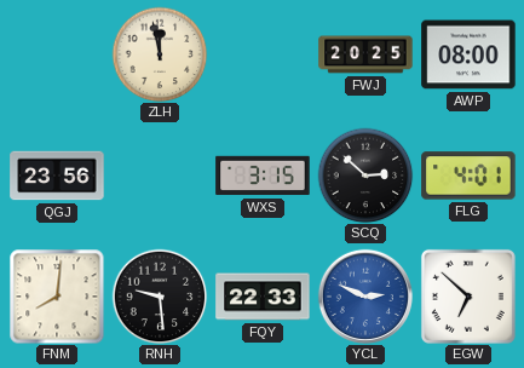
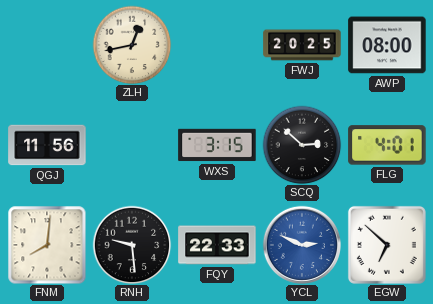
ZLH: 11:58 -> 12:43
QGJ: 23:56 -> 11:56
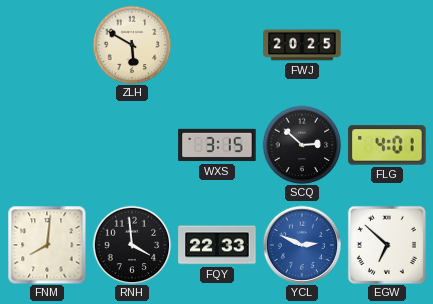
ZLH: 12:43 -> 5:50
AWP: 08:00 -> none
QGJ: 11:56 -> none
RNH: 9:29 -> 3:59
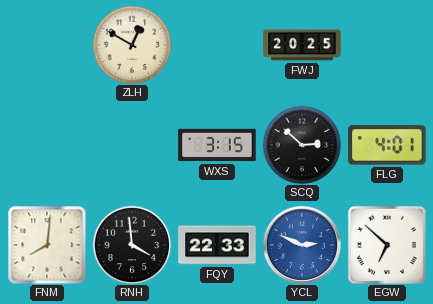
ZLH: 5:50 -> 12:50
